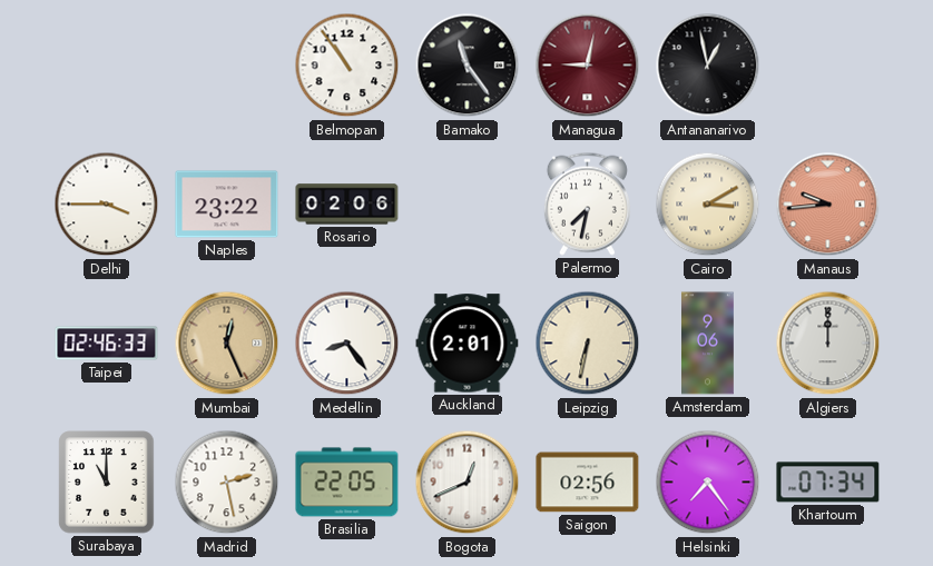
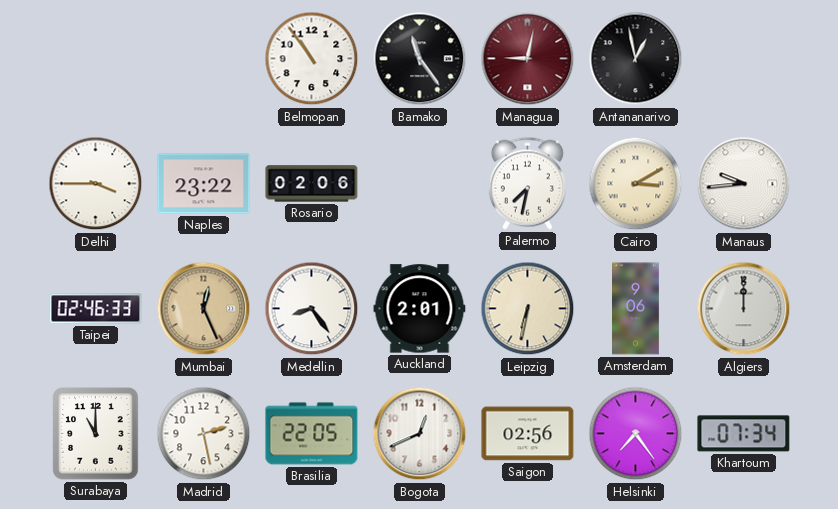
Manaus dial: salmon -> white
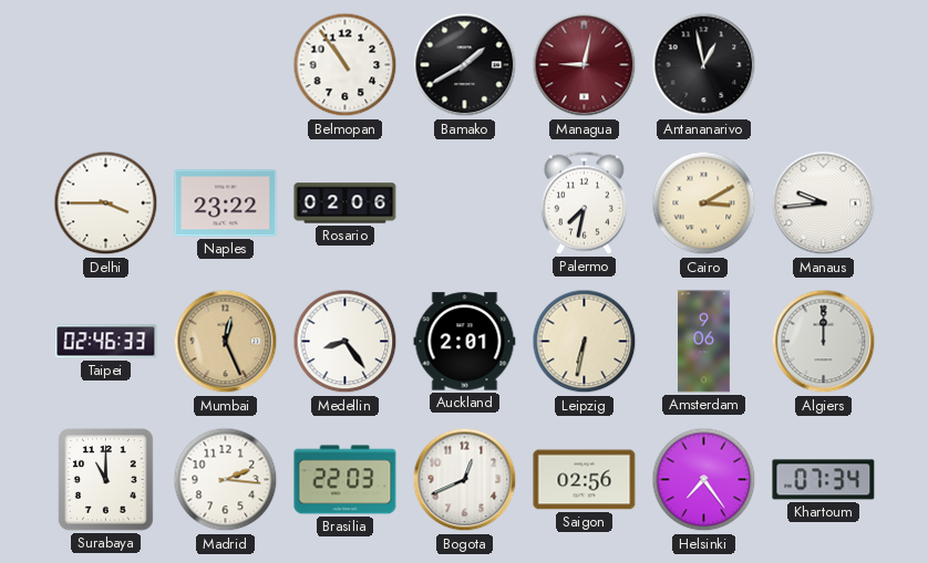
Bamako: 11:24 -> 1:40
Madrid: 2:28 -> 2:16
Brasilia: 22:05 -> 22:03
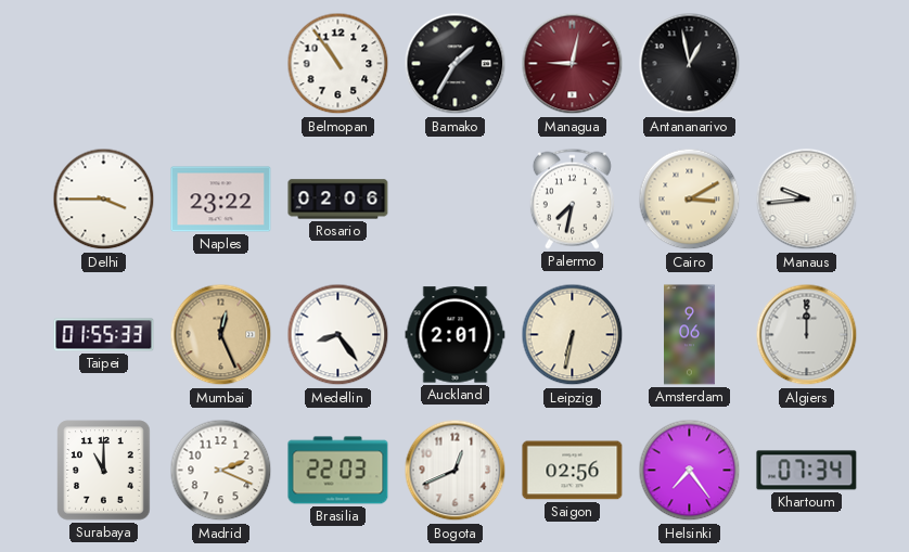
Bamako: 1:40 -> 1:35
Taipei: 02:46 -> 01:55
Madrid: 2:16 -> 2:19
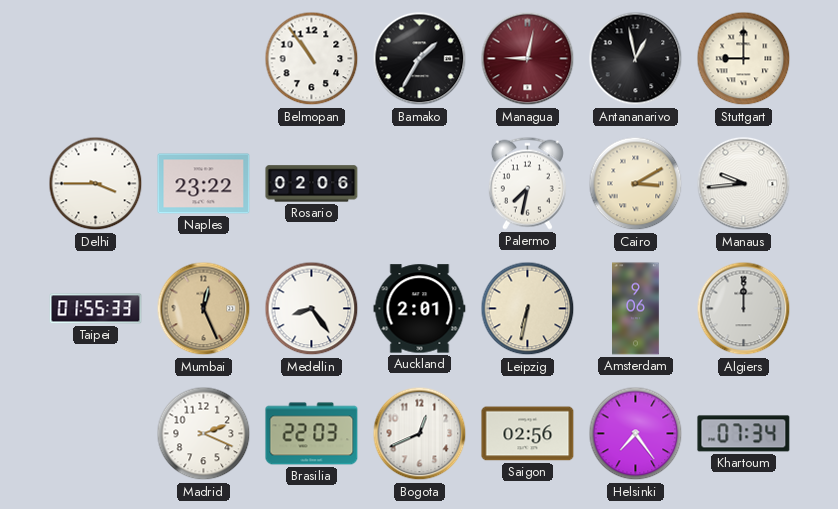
Stuttgart: none -> 9:00
Surabaya: 11:00 -> none
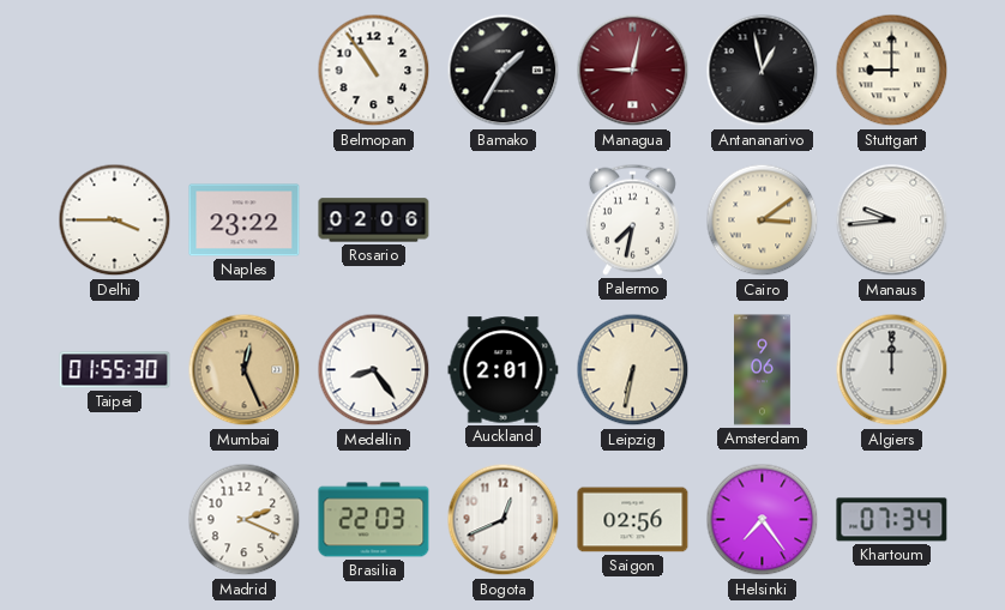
Cairo: 3:10 -> 3:09
Taipei: 01:55:33 -> 01:55:30
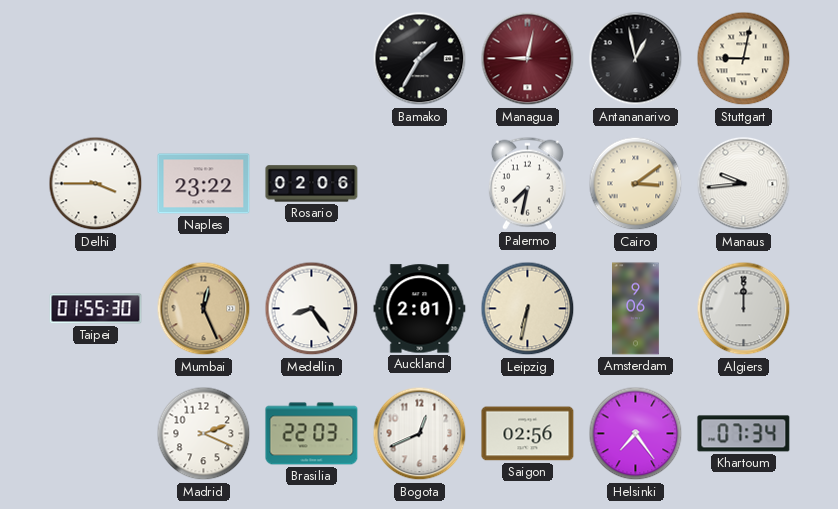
Belmopan: 10:54 -> none
Stuttgart: 9:00 -> 9:02
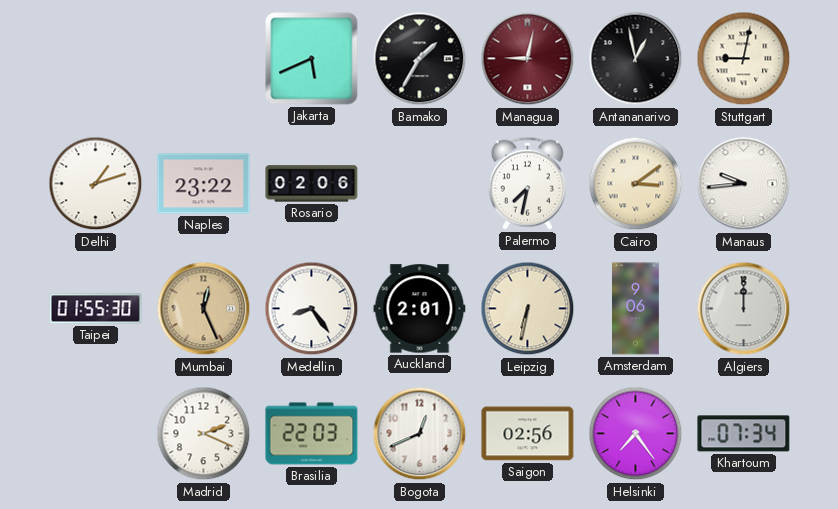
Jakarta: none -> 5:41
Delhi: 3:45 -> 1:12
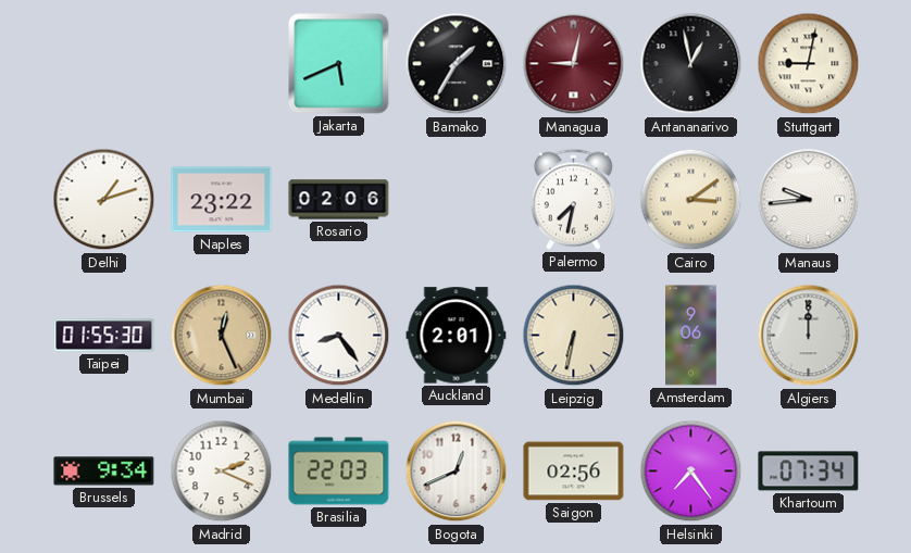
Brussels: none -> 9:34
